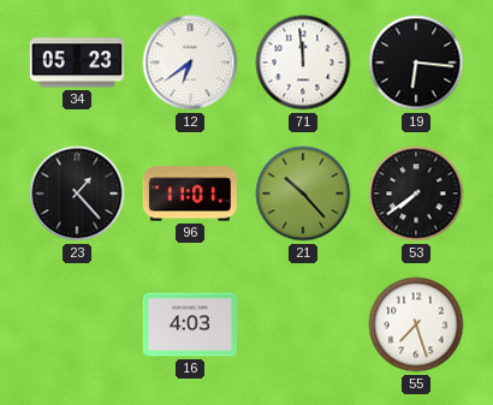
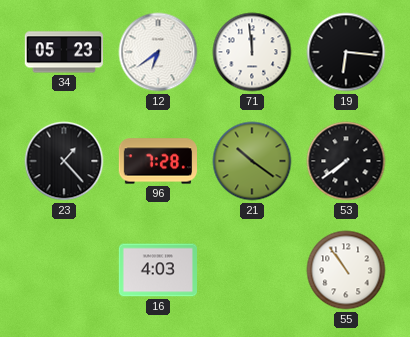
96: 11:01 -> 7:28
21: 10:23 -> 10:21
55: 7:27 -> 10:54
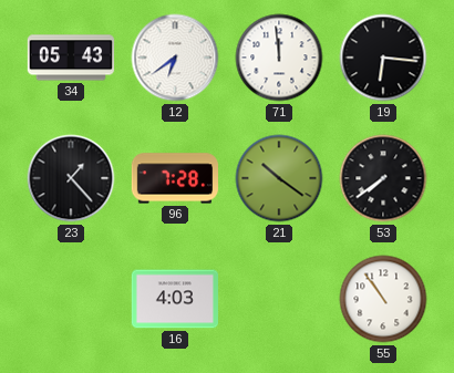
34: 05:23 -> 05:43
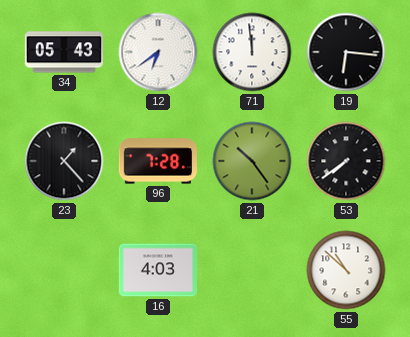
21: 10:21 -> 10:24
55: 10:54 -> 10:52
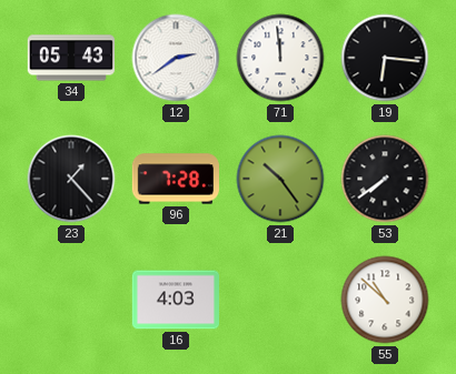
12: 6:39 -> 2:39
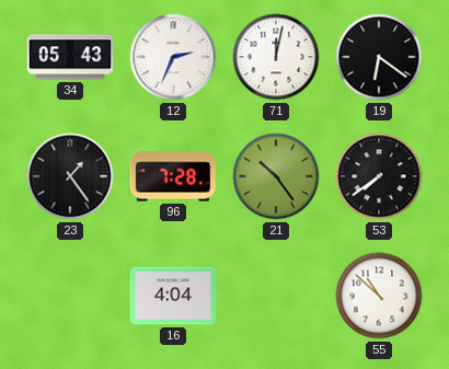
12: 2:39 -> 2:34
71: 11:59 -> 12:02
19: 6:16 -> 6:21
23: 1:23 -> 1:24
16: 4:03 -> 4:04
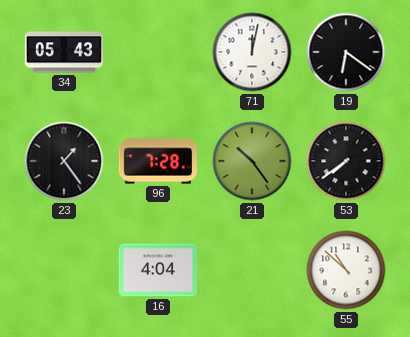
12: 2:34 -> none
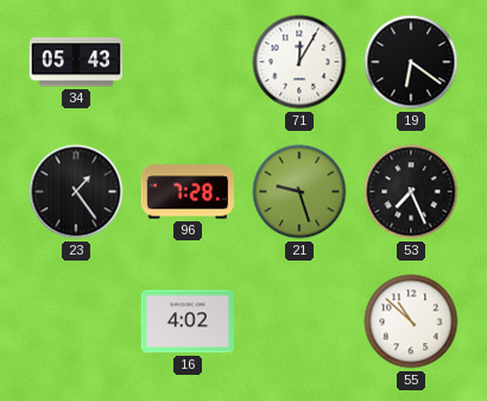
71: 12:02 -> 12:05
21: 10:24 -> 9:27
53: 7:39 -> 7:26
16: 4:04 -> 4:02
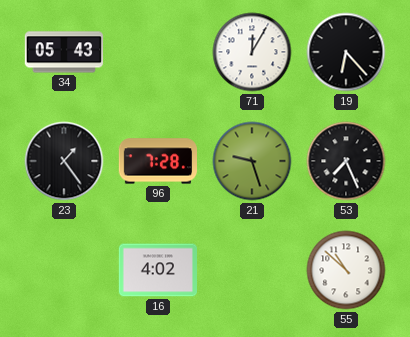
19: 6:21 -> 6:23
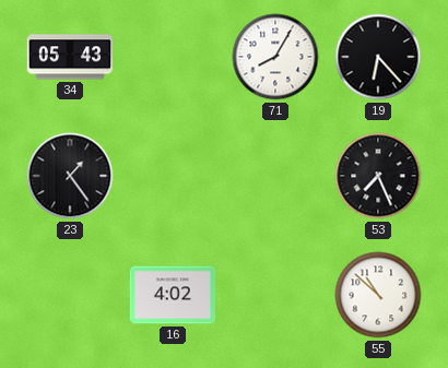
71: 12:05 -> 8:05
96: 7:28 -> none
21: 9:27 -> none
